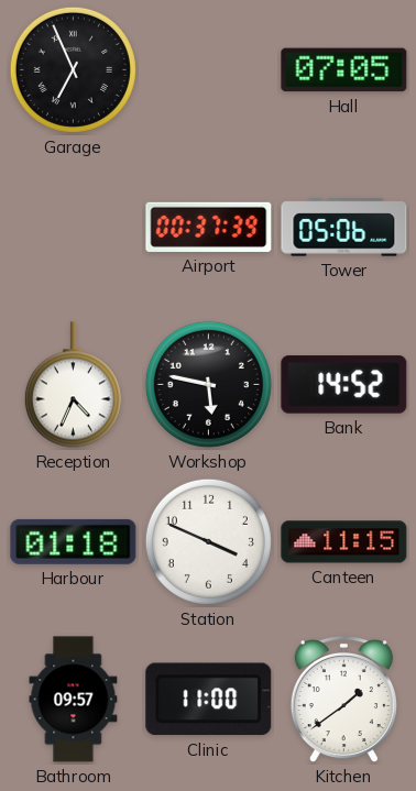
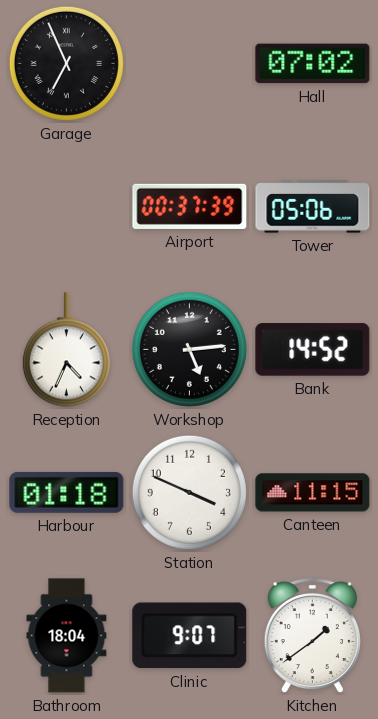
Hall: 07:05 -> 07:02
Workshop: 5:47 -> 5:14
Bathroom: 09:57 -> 18:04
Clinic: 11:00 -> 9:07
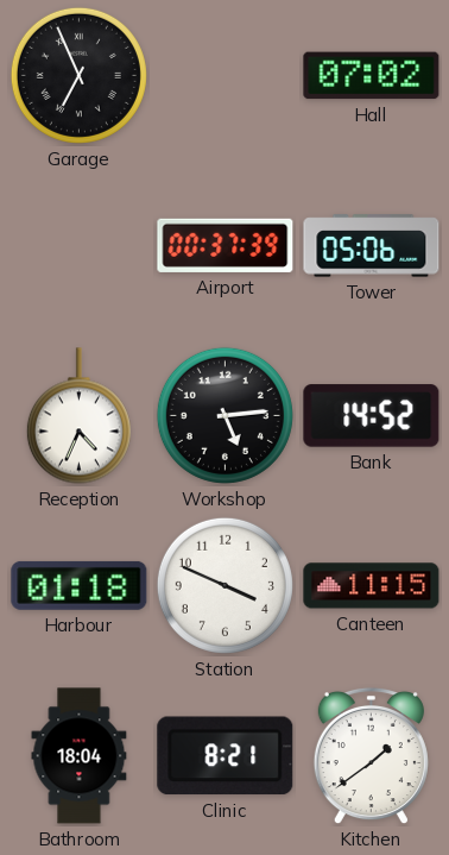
Clinic: 9:07 -> 8:21
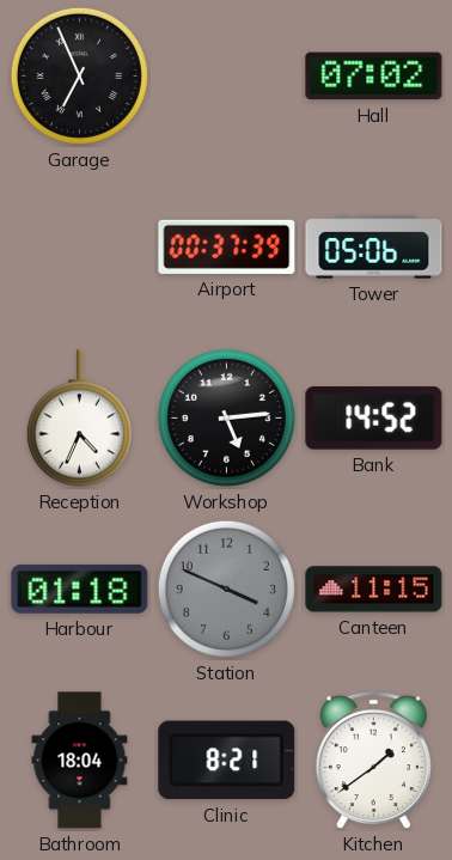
Station dial: white -> grey
